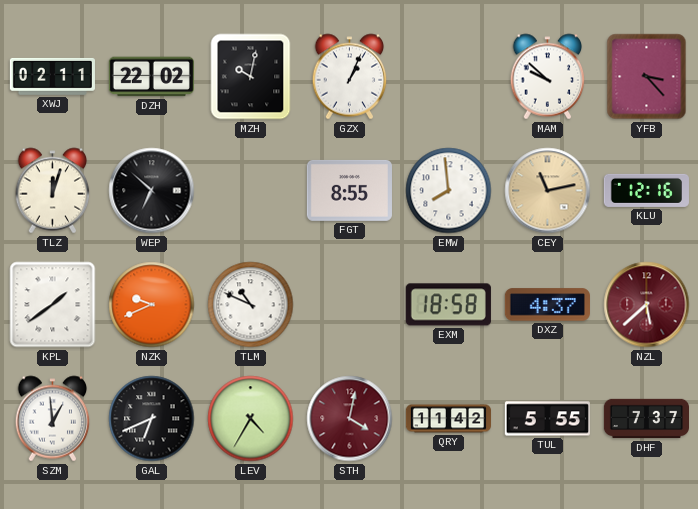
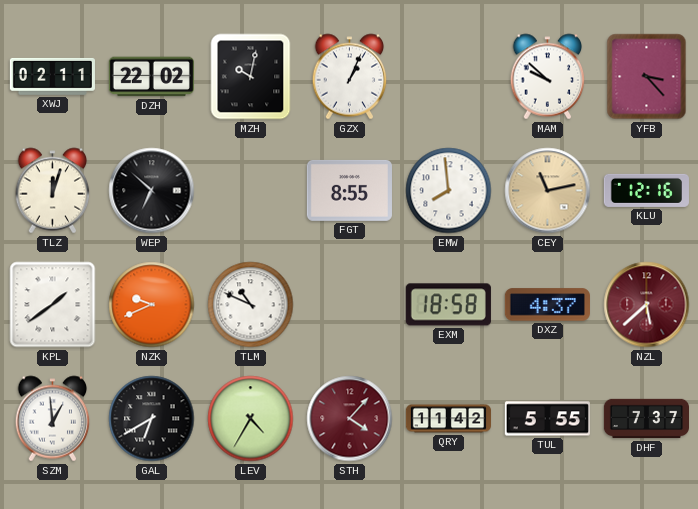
GAL: 6:41 -> 6:40
STH: 4:02 -> 4:07
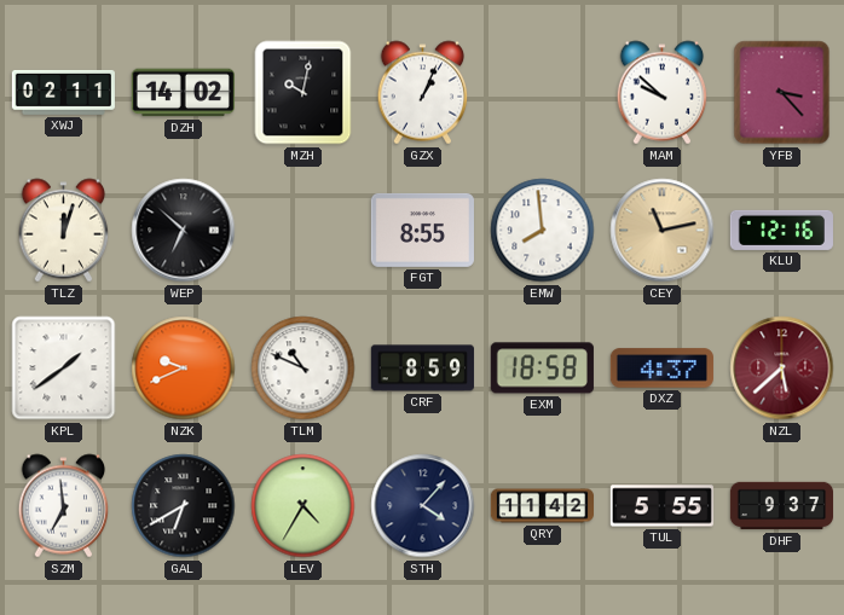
DZH: 22:02 -> 14:02
CRF: none -> 8:59
SZM: 12:59 -> 6:59
STH dial: burgundy -> navy
DHF: 7:37 -> 9:37
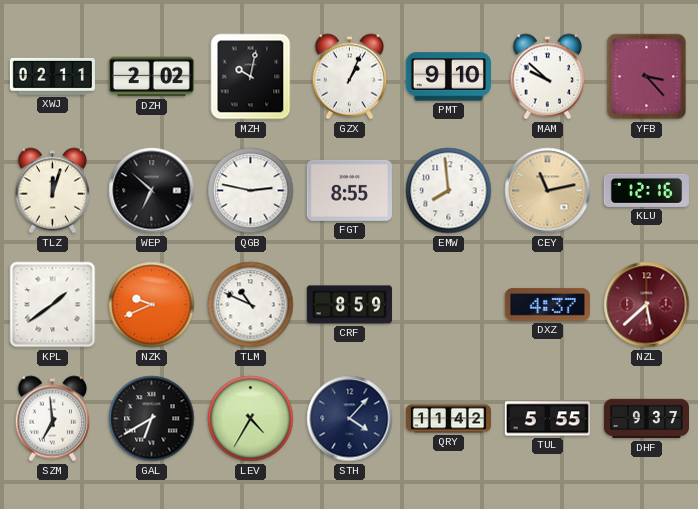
DZH: 14:02 -> 2:02
PMT: none -> 9:10
QGB: none -> 2:47
EXM: 18:58 -> none
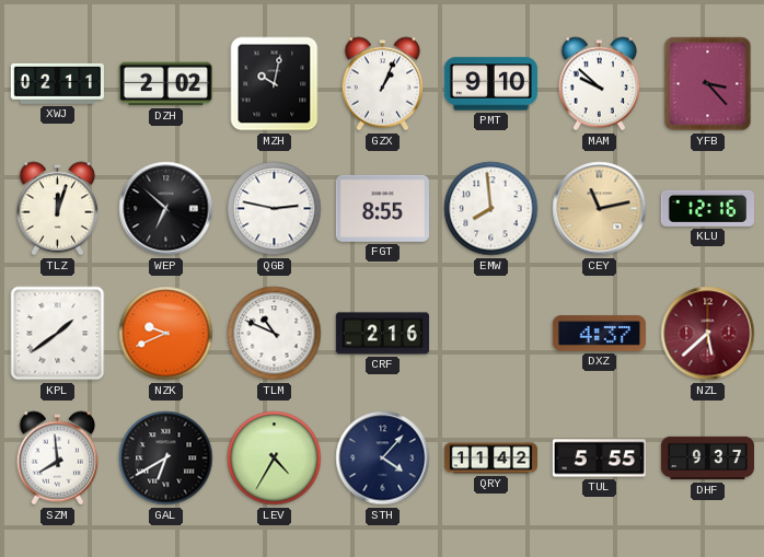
CRF: 8:59 -> 2:16
SZM: 6:59 -> 7:59
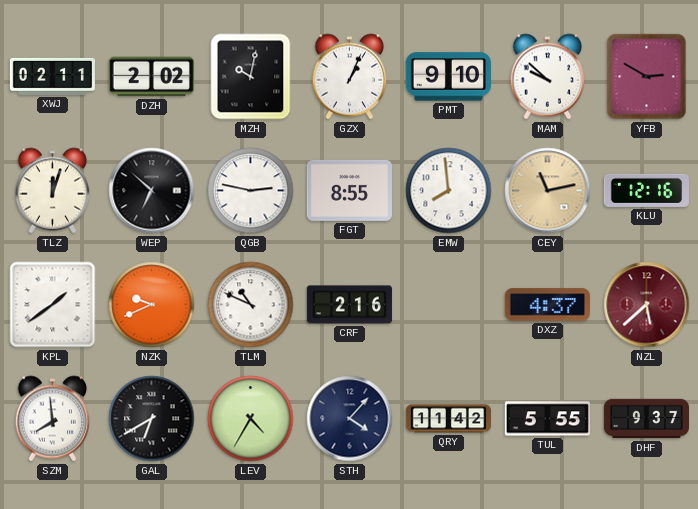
YFB: 3:23 -> 2:50
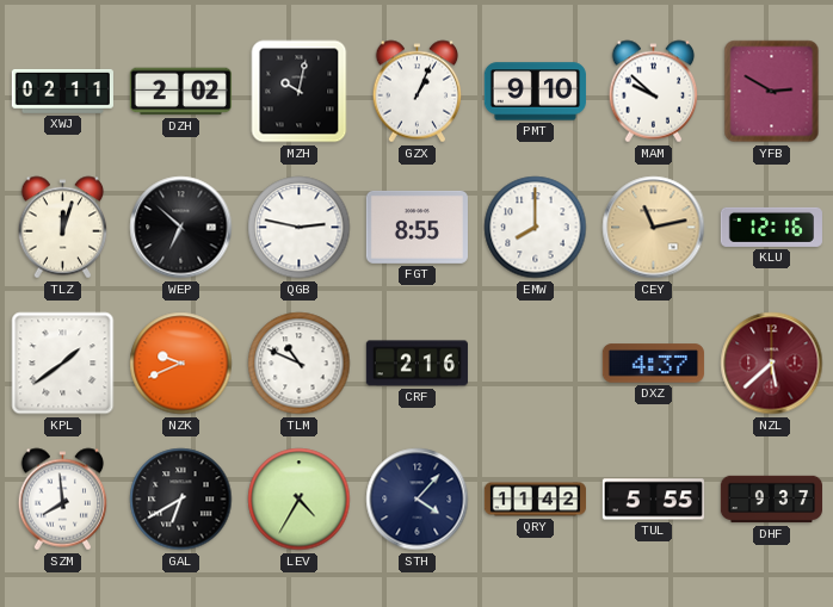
EMW: 7:59 -> 8:00
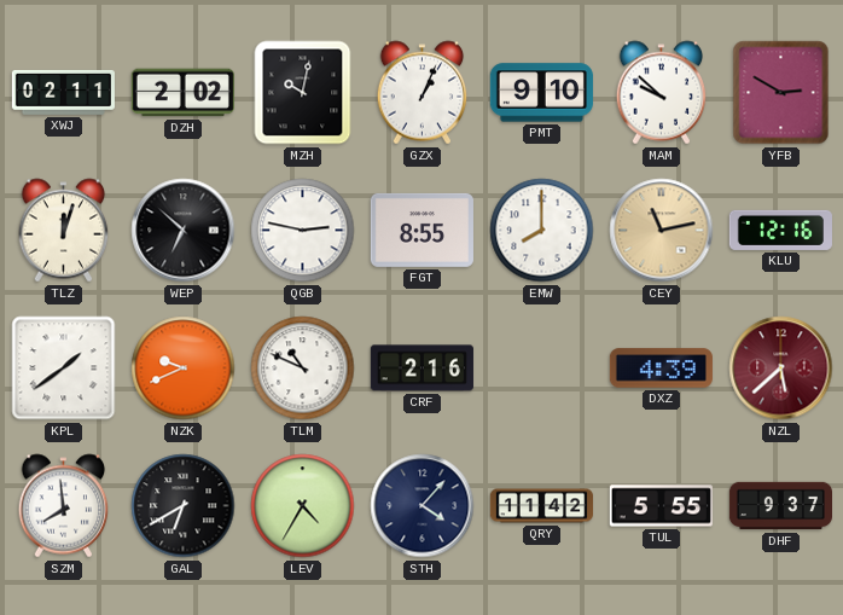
DXZ: 4:37 -> 4:39
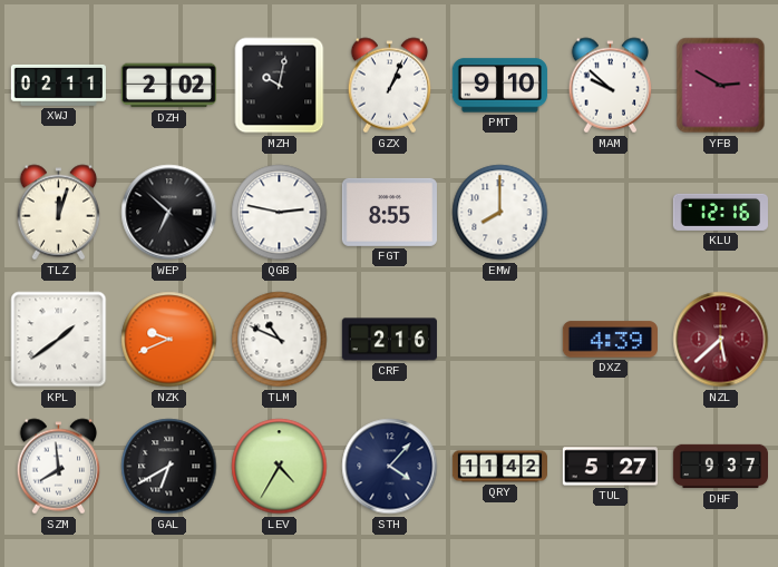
CEY: 11:13 -> none
TUL: 5:55 -> 5:27
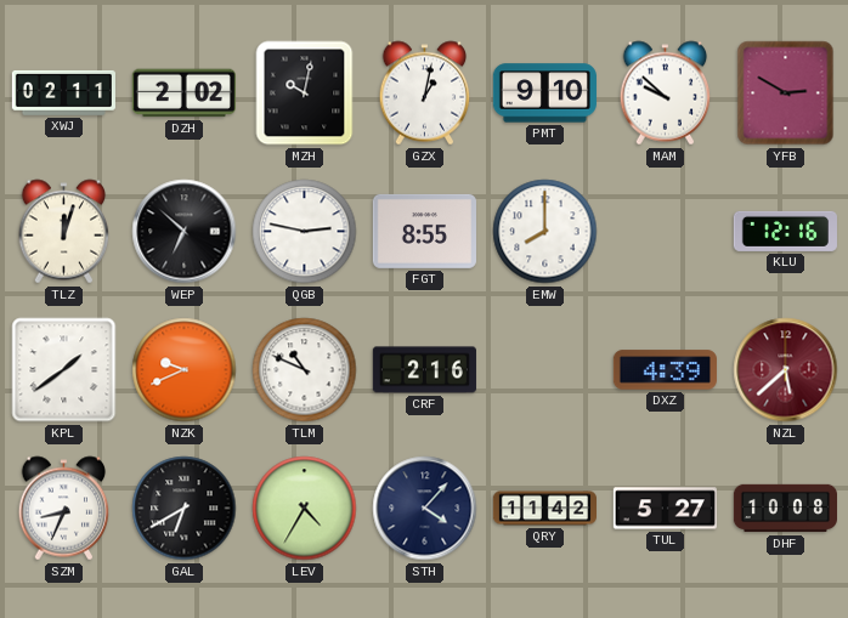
GZX: 1:04 -> 1:02
SZM: 7:59 -> 8:34
DHF: 9:37 -> 10:08
